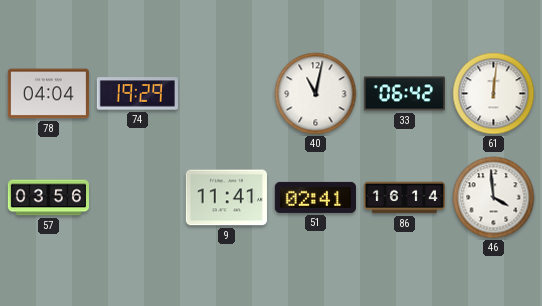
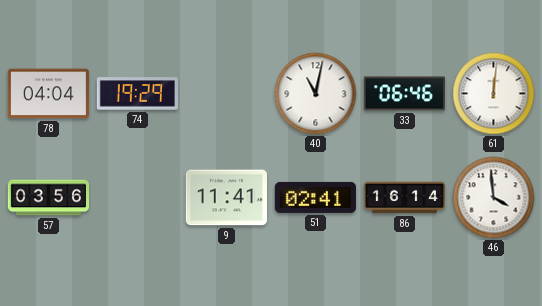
33: 06:42 -> 06:46
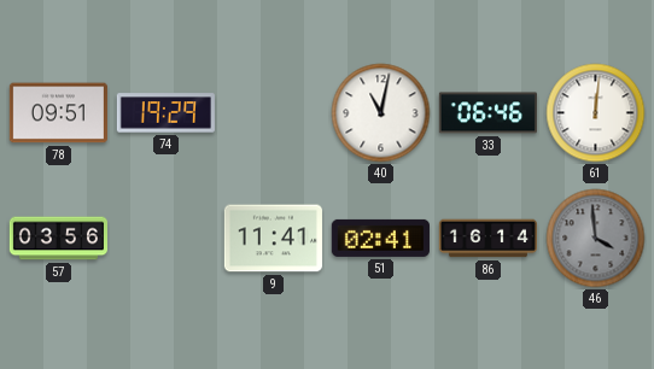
78: 04:04 -> 09:51
46 dial: white -> grey
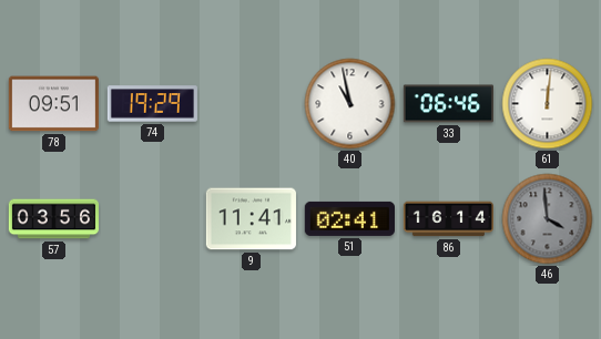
40: 11:02 -> 10:58
